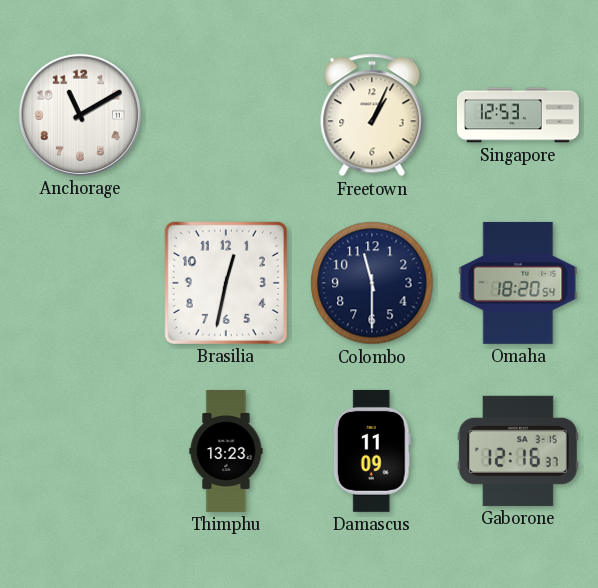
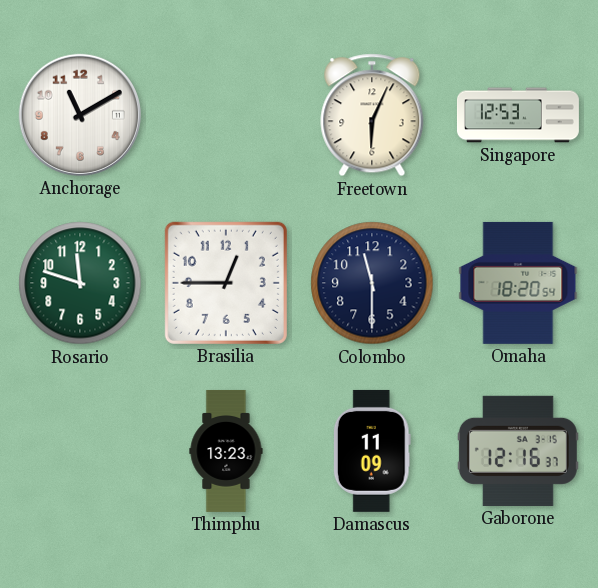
Freetown: 1:04 -> 6:04
Rosario: none -> 11:48
Brasilia: 12:32 -> 12:45
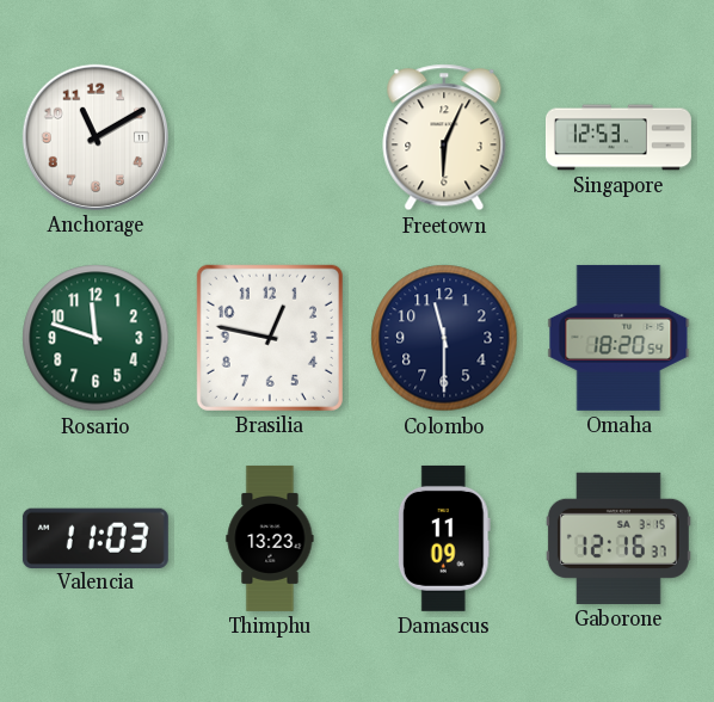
Brasilia: 12:45 -> 12:47
Valencia: none -> 11:03
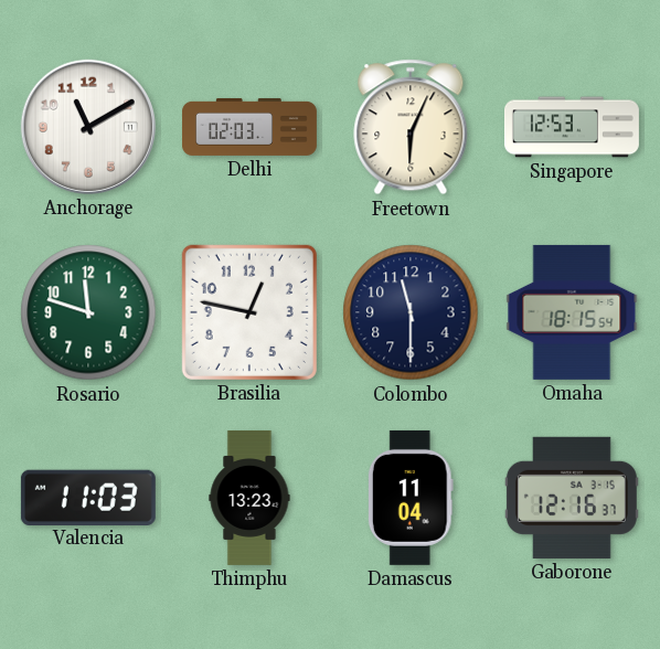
Delhi: none -> 02:03
Omaha: 18:20 -> 18:15
Damascus: 11:09 -> 11:04
